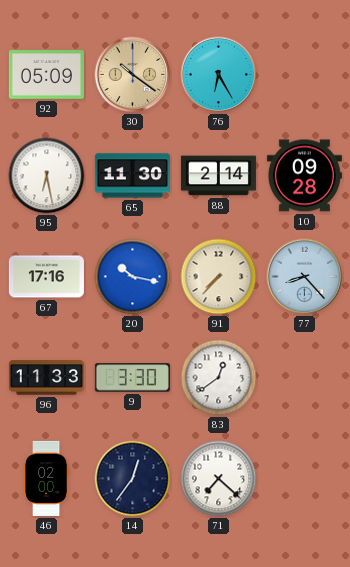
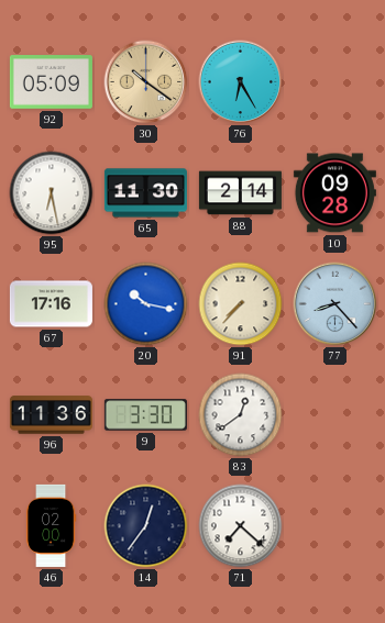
96: 11:33 -> 11:36
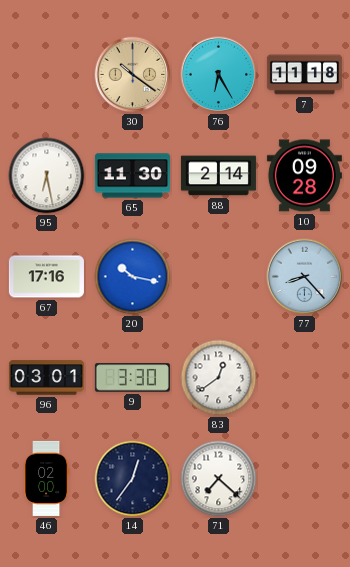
92: 05:09 -> none
7: none -> 11:18
91: 7:37 -> none
96: 11:36 -> 03:01
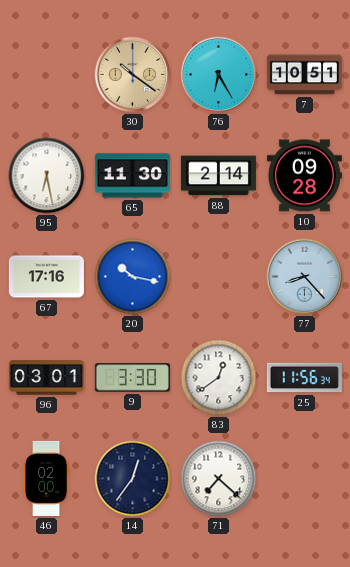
7: 11:18 -> 10:51
25: none -> 11:56
